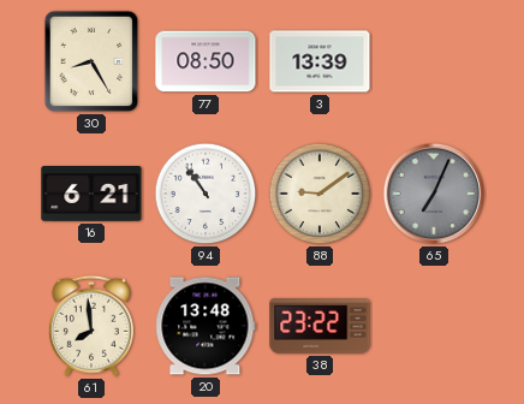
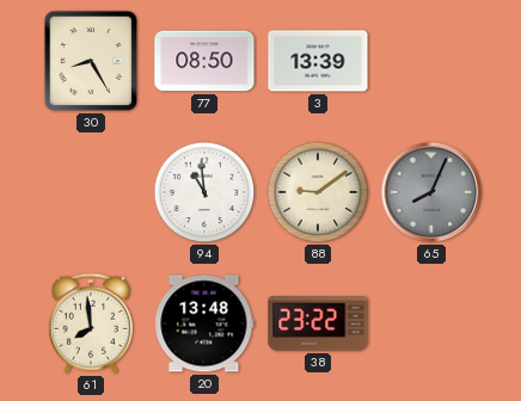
16: 6:21 -> none
94: 10:54 -> 10:59
65: 7:04 -> 8:04
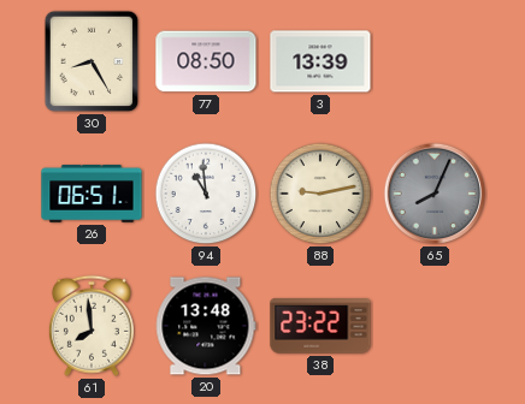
26: none -> 06:51
88: 9:09 -> 9:13
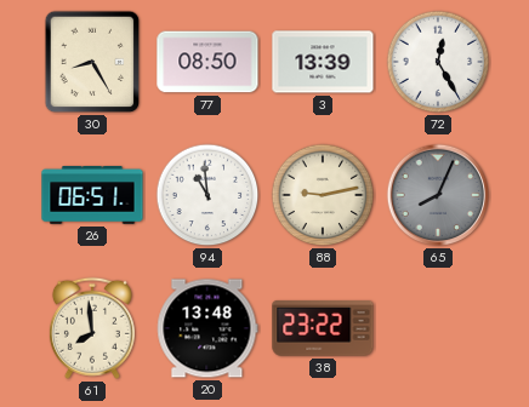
72: none -> 12:25
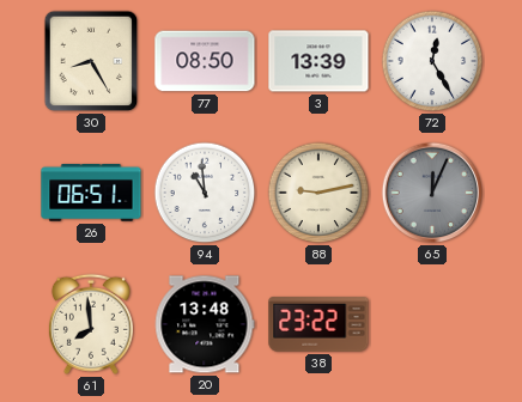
65: 8:04 -> 12:04
